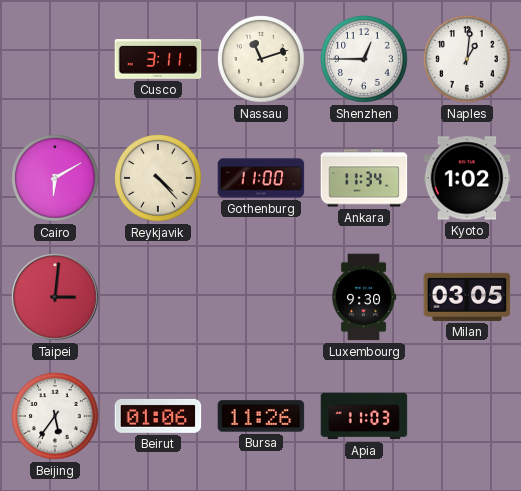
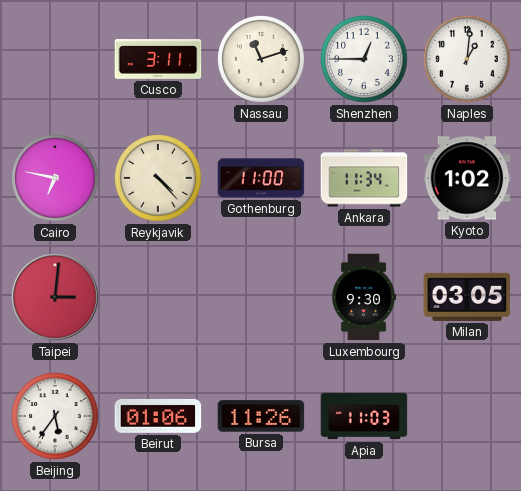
Cairo: 6:10 -> 6:47
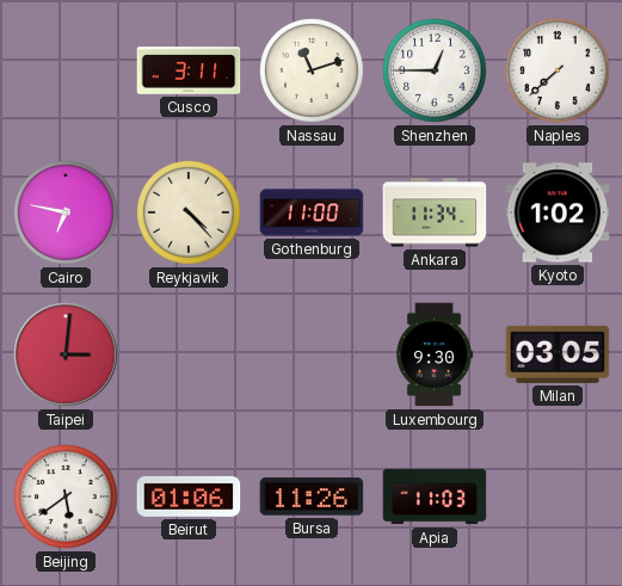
Naples: 1:01 -> 7:38
Beijing: 5:36 -> 5:39
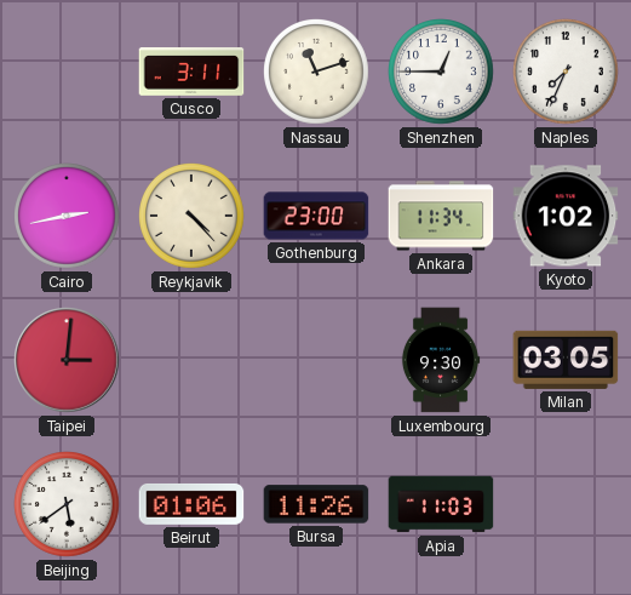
Naples: 7:38 -> 7:34
Cairo: 6:47 -> 2:43
Gothenburg: 11:00 -> 23:00
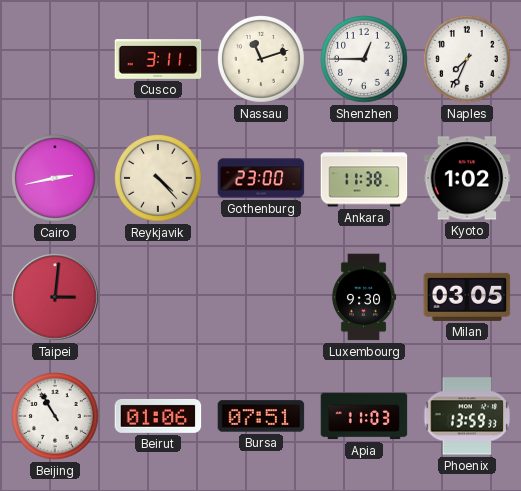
Ankara: 11:34 -> 11:38
Beijing: 5:39 -> 10:55
Bursa: 11:26 -> 07:51
Phoenix: none -> 13:59
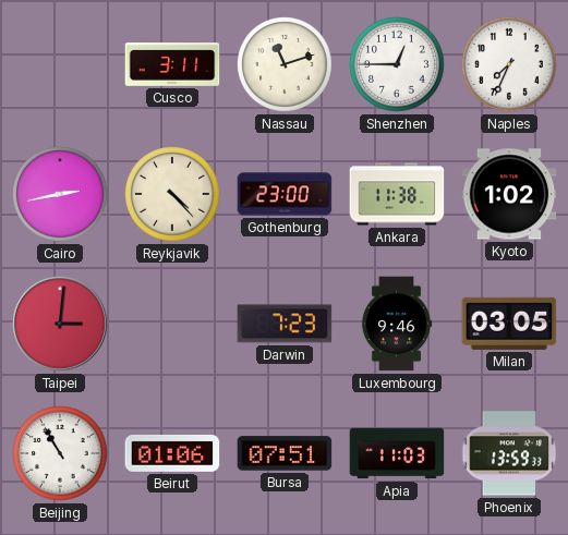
Darwin: none -> 7:23
Luxembourg: 9:30 -> 9:46
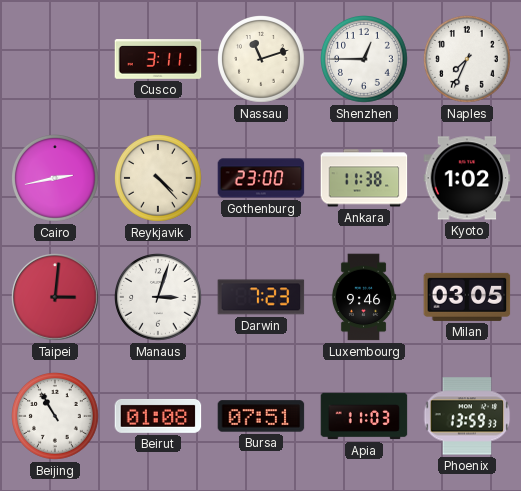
Manaus: none -> 3:03
Beirut: 01:06 -> 01:08
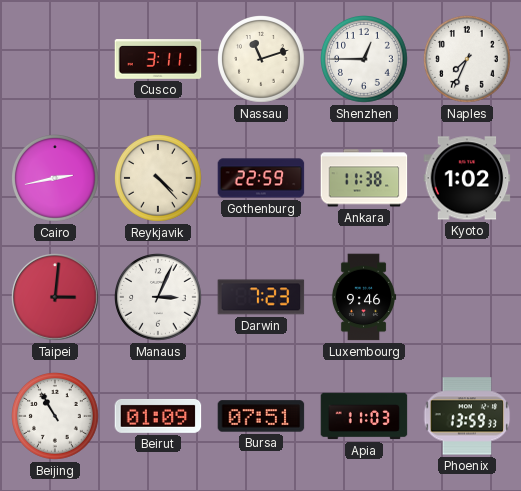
Gothenburg: 23:00 -> 22:59
Manaus: 3:03 -> 3:04
Milan: 03:05 -> none
Beirut: 01:08 -> 01:09
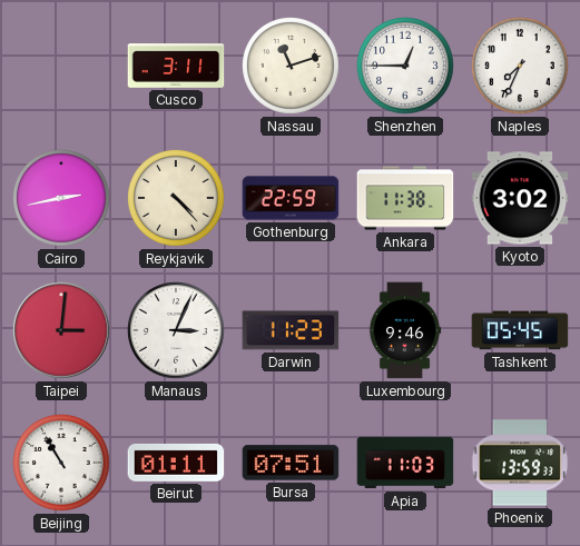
Kyoto: 1:02 -> 3:02
Darwin: 7:23 -> 11:23
Tashkent: none -> 05:45
Beirut: 01:09 -> 01:11
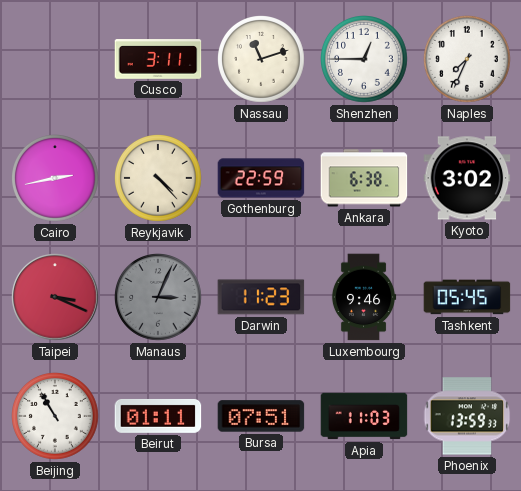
Ankara: 11:38 -> 6:38
Taipei: 3:01 -> 3:19
Manaus dial: white -> grey
